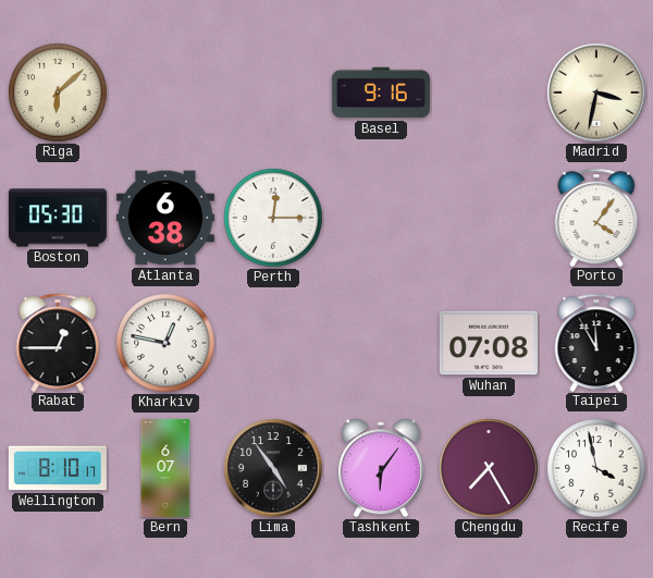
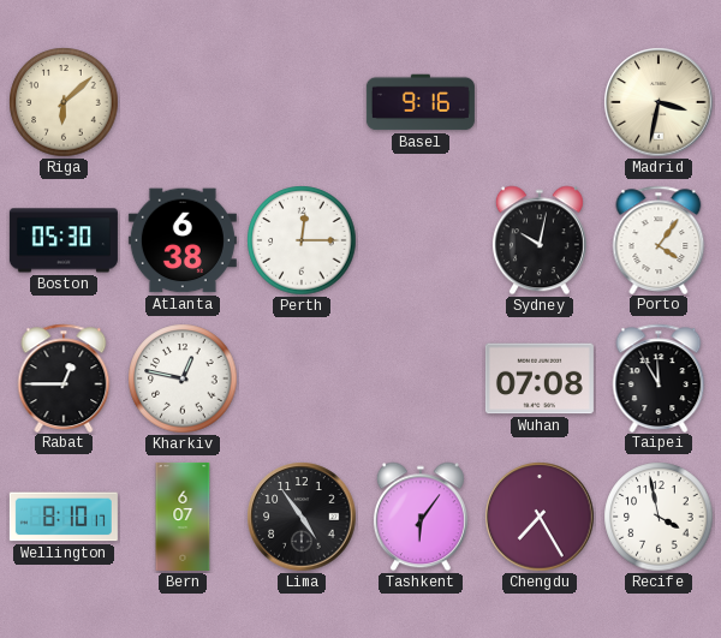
Sydney: none -> 10:02
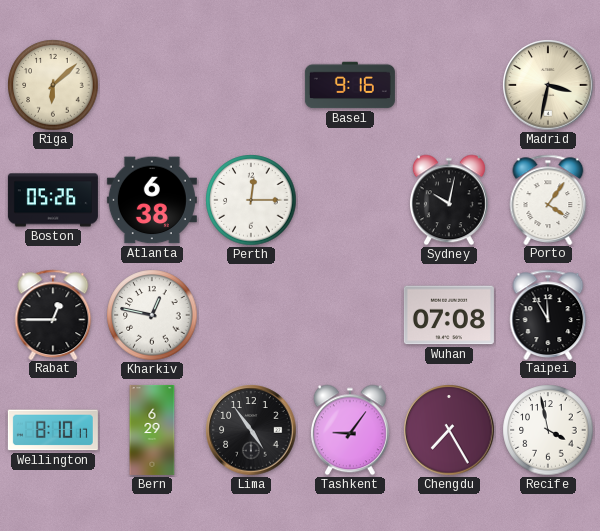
Boston: 05:30 -> 05:26
Bern: 6:07 -> 6:29
Tashkent: 6:06 -> 9:06
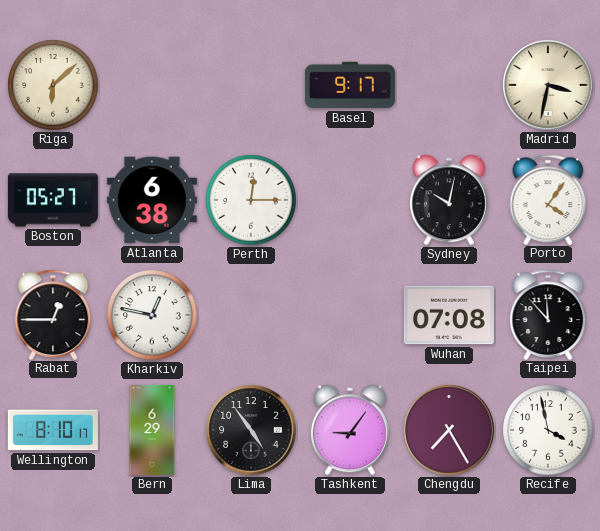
Basel: 9:16 -> 9:17
Boston: 05:26 -> 05:27
Taipei: 11:55 -> 11:53
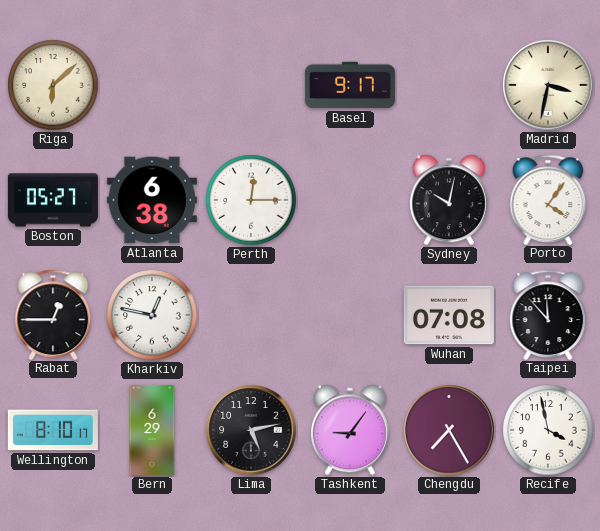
Lima: 4:54 -> 5:13
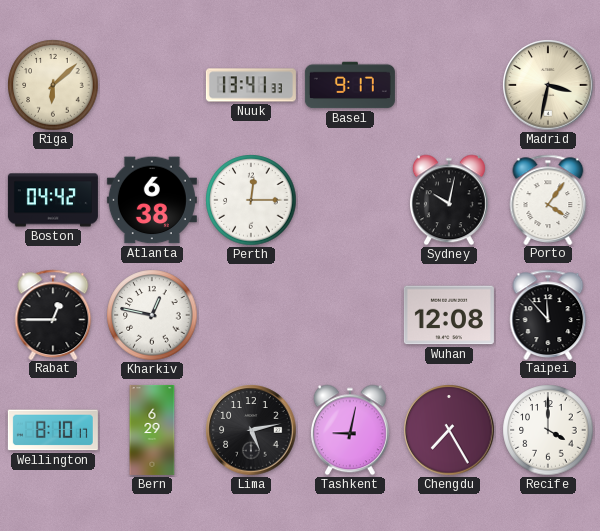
Nuuk: none -> 13:41
Boston: 05:27 -> 04:42
Wuhan: 07:08 -> 12:08
Tashkent: 9:06 -> 9:02
Recife: 3:58 -> 4:00
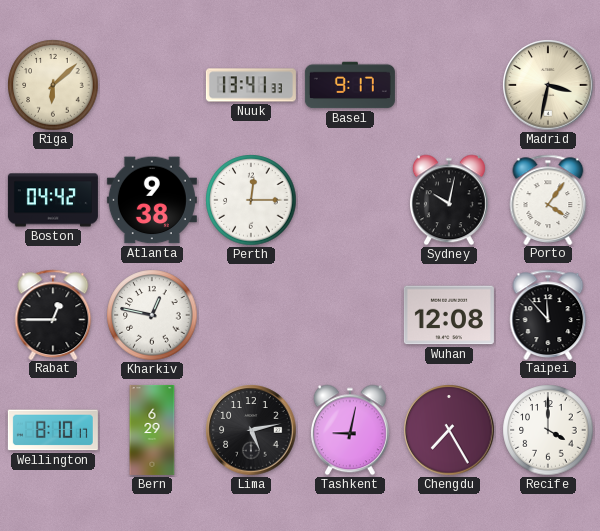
Atlanta: 6:38 -> 9:38
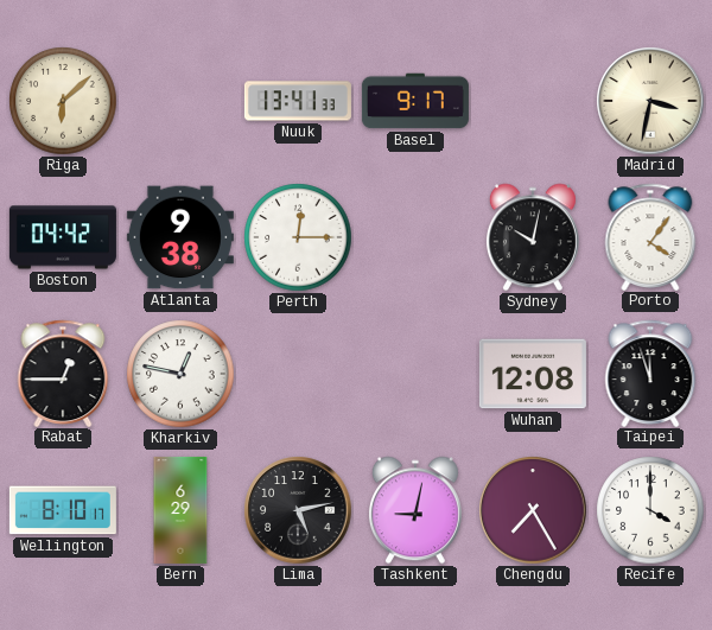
Taipei: 11:53 -> 11:57
